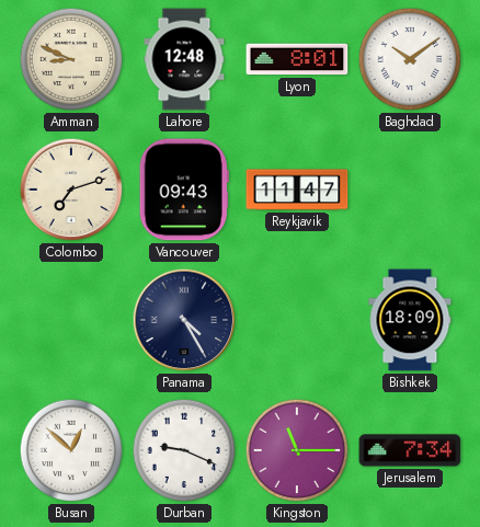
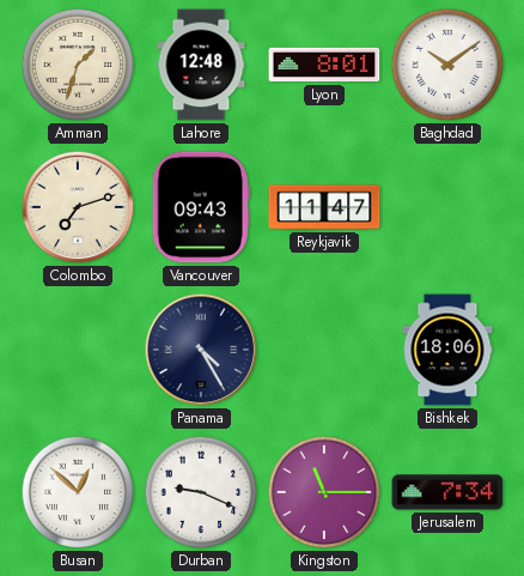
Amman: 8:49 -> 1:33
Bishkek: 18:09 -> 18:06
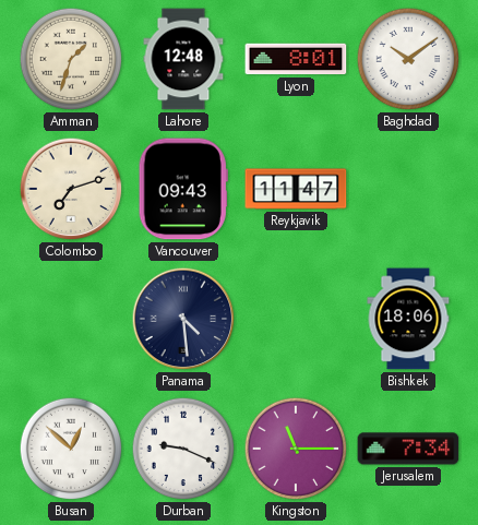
Panama: 4:25 -> 4:29
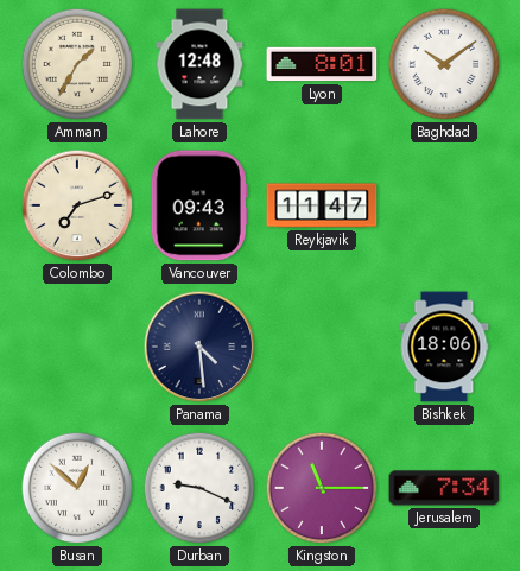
Amman: 1:33 -> 1:35
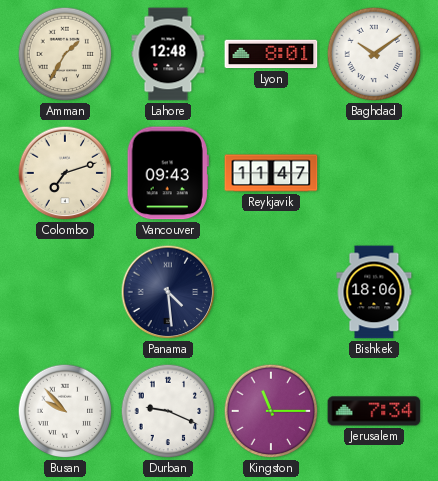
Busan: 12:52 -> 9:53
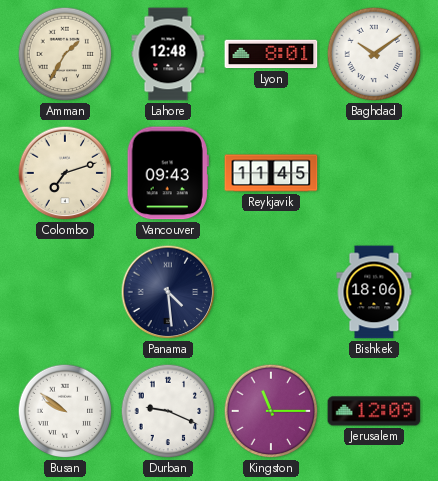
Reykjavik: 11:47 -> 11:45
Busan: 9:53 -> 9:51
Jerusalem: 7:34 -> 12:09
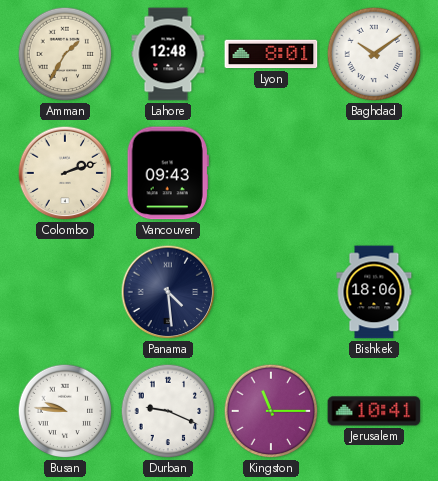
Colombo: 7:12 -> 2:12
Reykjavik: 11:45 -> none
Busan: 9:51 -> 9:46
Jerusalem: 12:09 -> 10:41
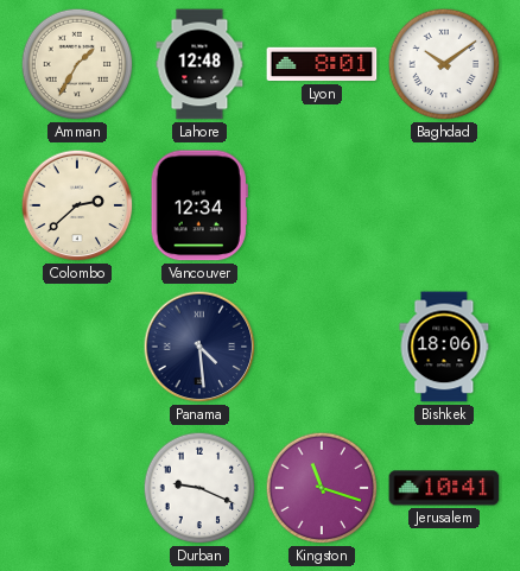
Colombo: 2:12 -> 2:38
Vancouver: 09:43 -> 12:34
Busan: 9:46 -> none
Kingston: 11:15 -> 11:18
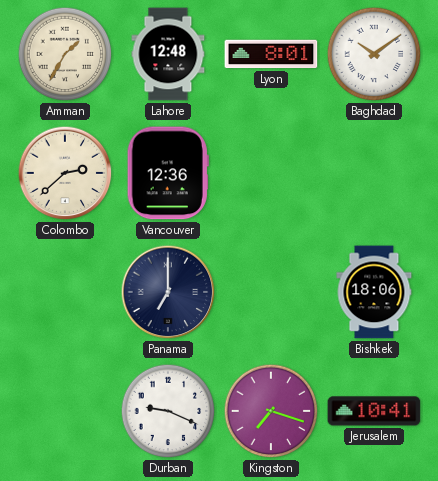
Vancouver: 12:34 -> 12:36
Panama: 4:29 -> 7:00
Kingston: 11:18 -> 7:18
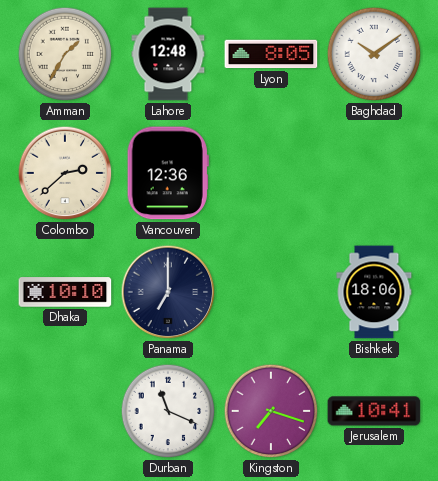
Lyon: 8:01 -> 8:05
Dhaka: none -> 10:10
Durban: 9:19 -> 11:19
